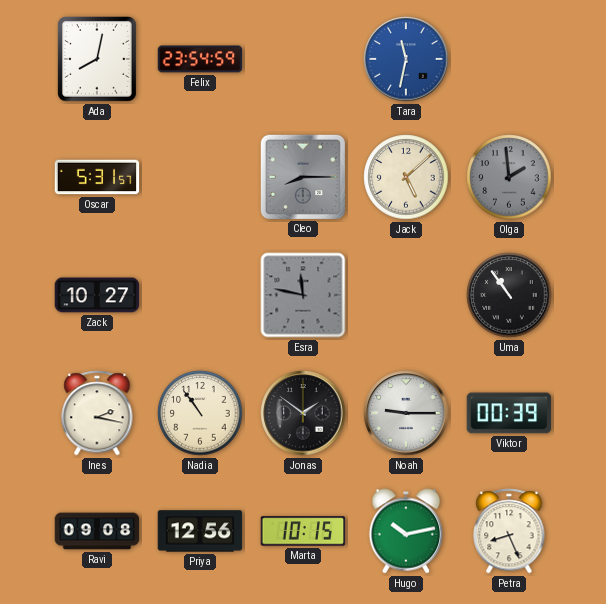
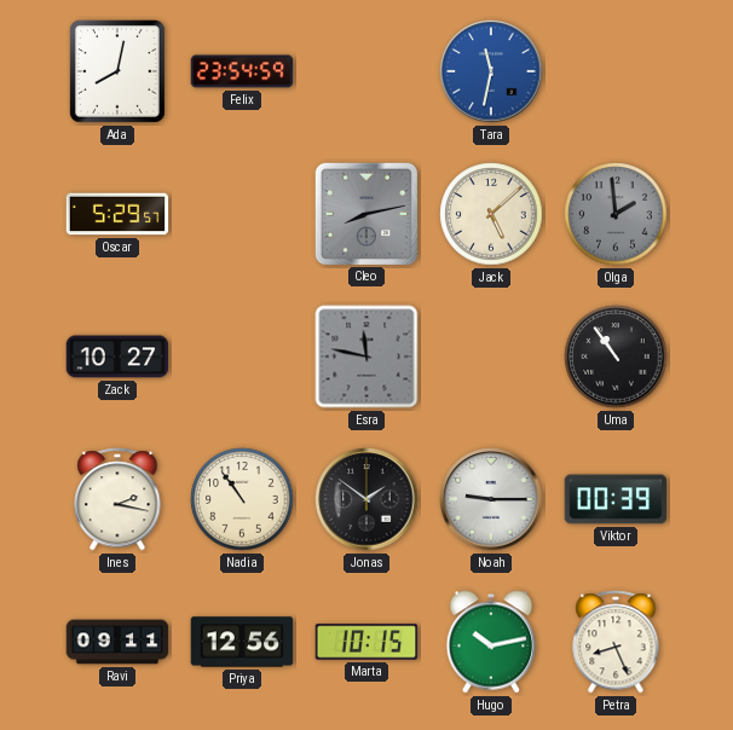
Oscar: 5:31 -> 5:29
Cleo: 8:15 -> 8:13
Ravi: 09:08 -> 09:11
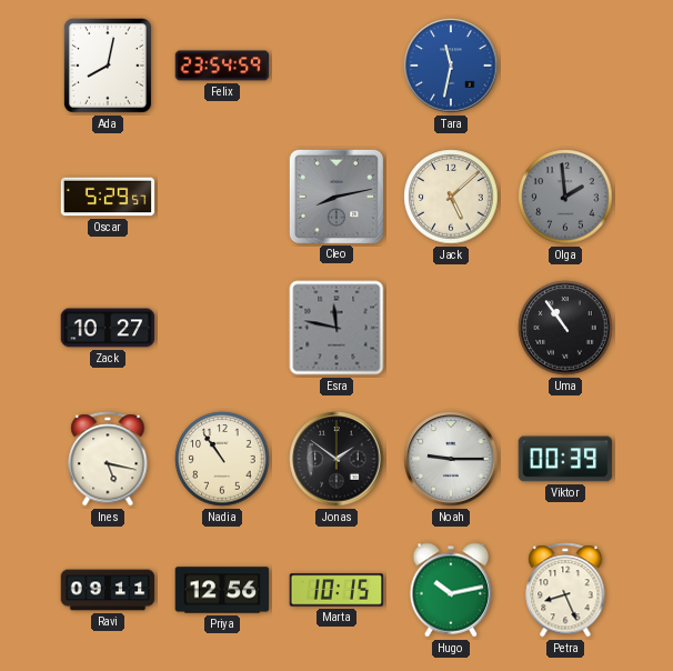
Ines: 2:17 -> 5:17
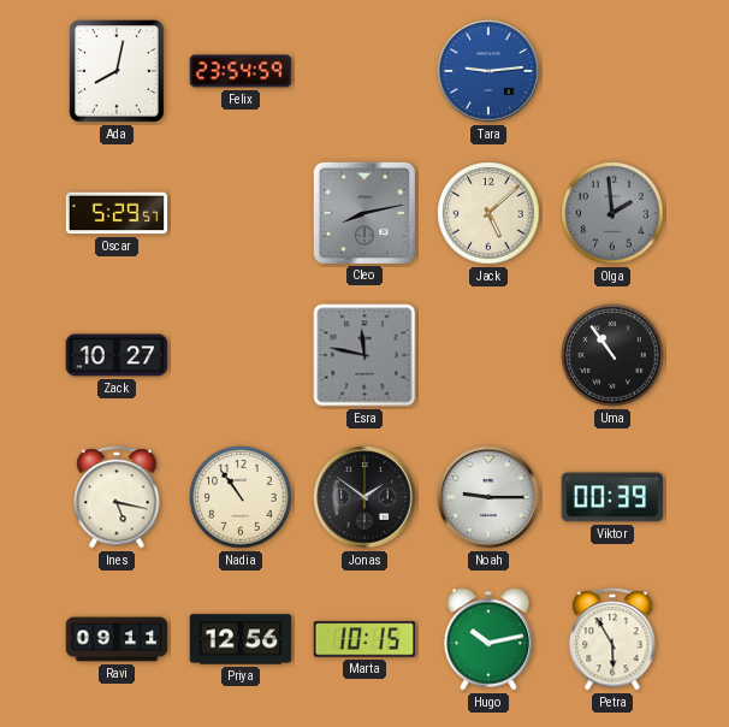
Tara: 11:32 -> 9:14
Petra: 8:26 -> 5:55
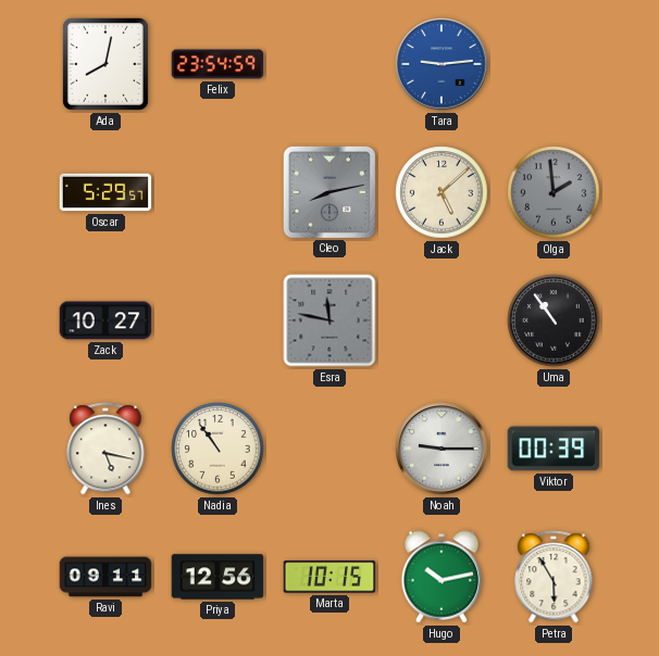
Jonas: 1:51 -> none
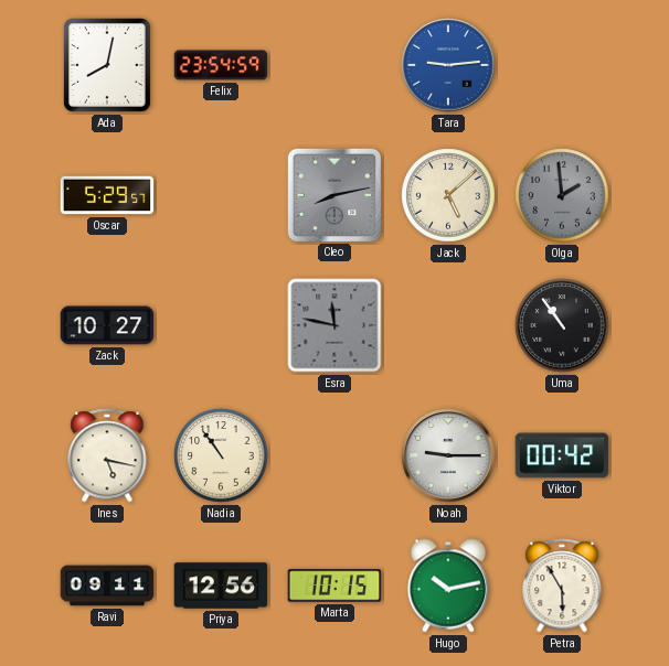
Viktor: 00:39 -> 00:42
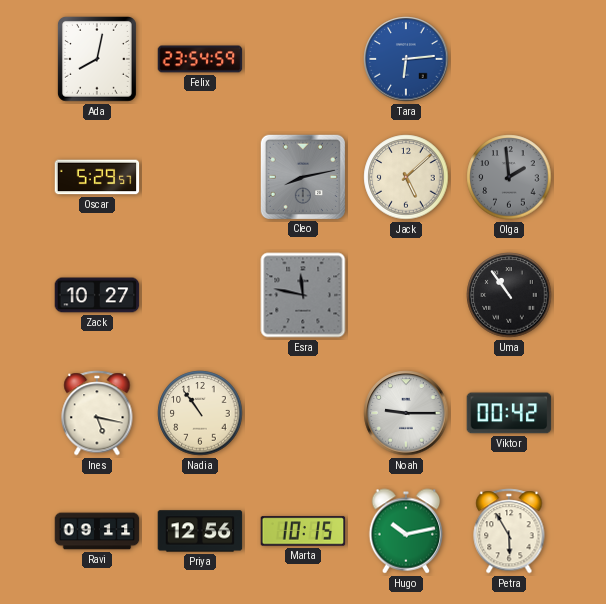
Tara: 9:14 -> 6:14
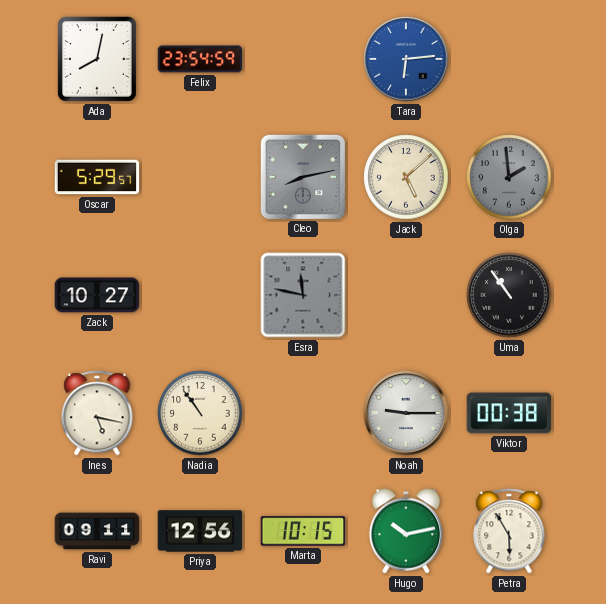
Viktor: 00:42 -> 00:38
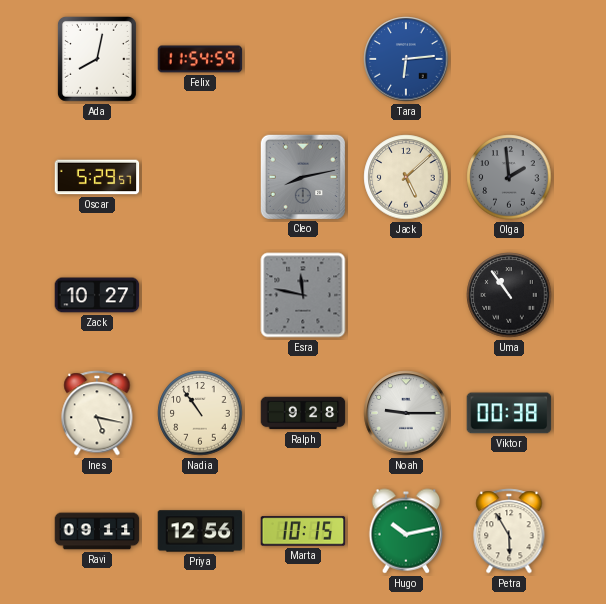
Felix: 23:54 -> 11:54
Ralph: none -> 9:28
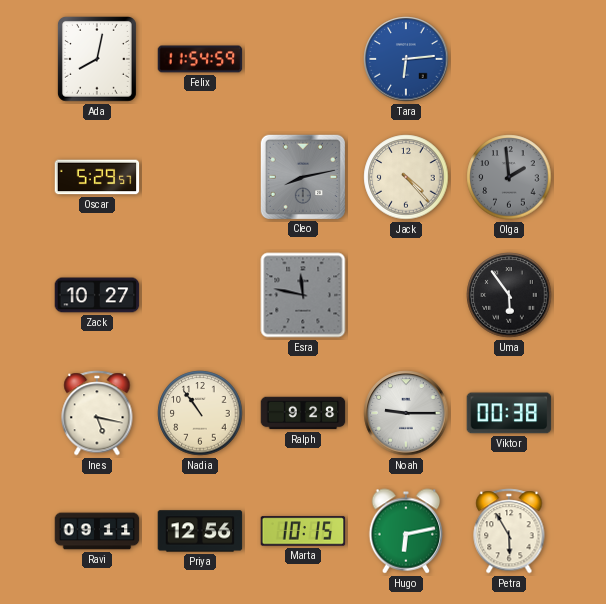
Jack: 5:08 -> 4:23
Uma: 10:54 -> 5:54
Hugo: 10:13 -> 6:13
